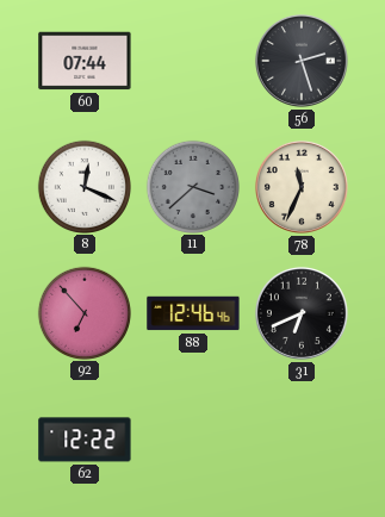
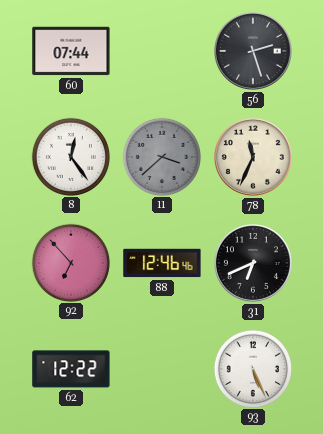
8: 12:19 -> 12:24
93: none -> 5:26
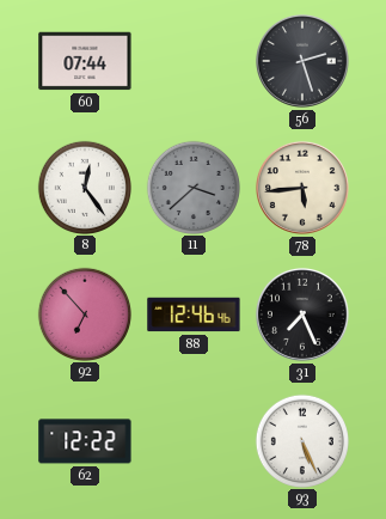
78: 11:34 -> 5:44
31: 6:41 -> 7:26
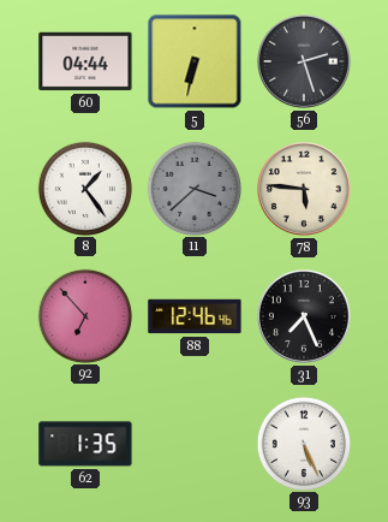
60: 07:44 -> 04:44
5: none -> 6:32
8: 12:24 -> 1:24
78: 5:44 -> 5:46
62: 12:22 -> 1:35
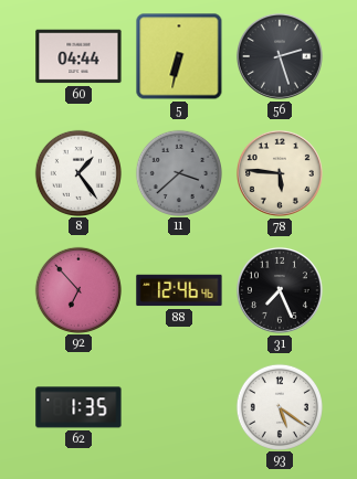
93: 5:26 -> 5:21
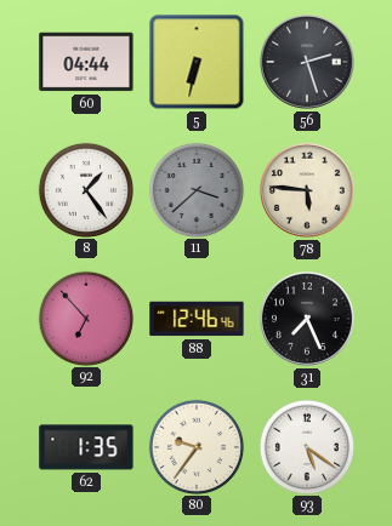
80: none -> 9:36
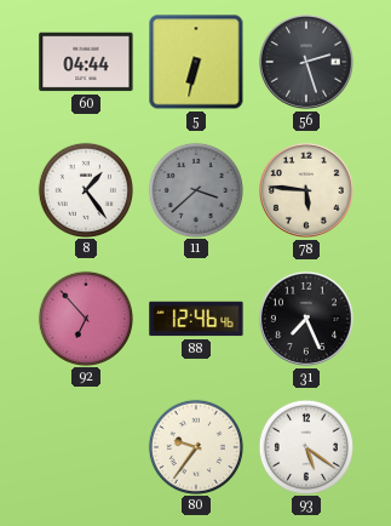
62: 1:35 -> none
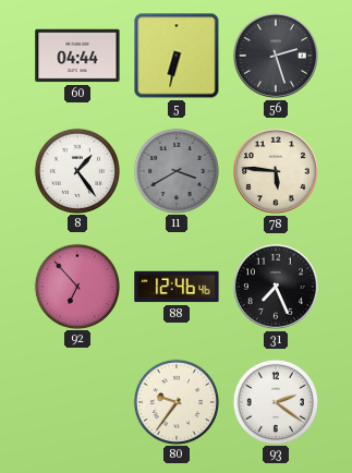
11: 3:38 -> 3:40
93: 5:21 -> 2:21
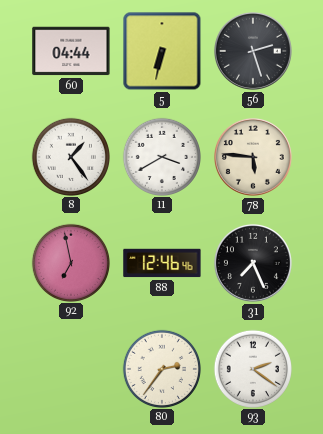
11 dial: grey -> white
92: 6:53 -> 6:58
80: 9:36 -> 2:36
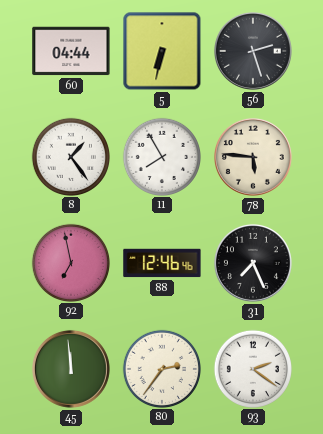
11: 3:40 -> 7:55
45: none -> 11:59
